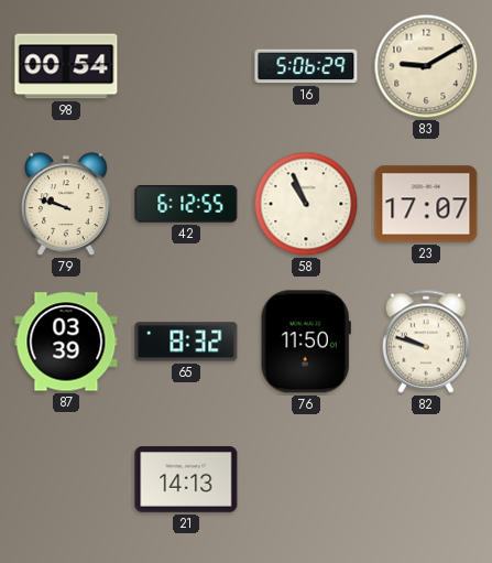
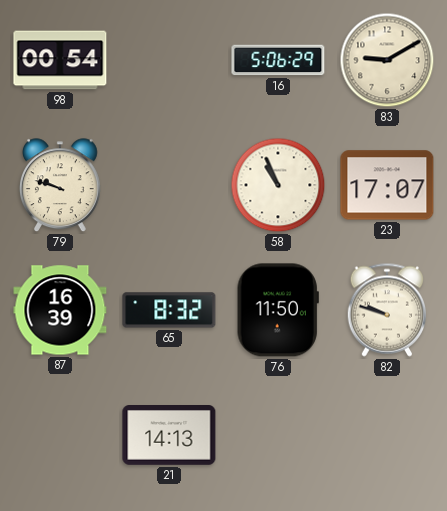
42: 6:12 -> none
87: 03:39 -> 16:39
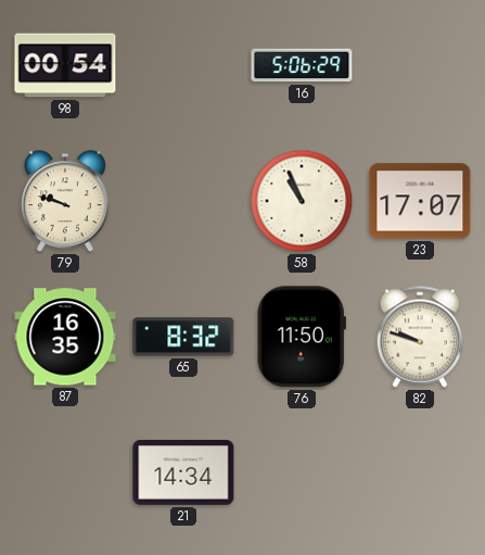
83: 9:10 -> none
87: 16:39 -> 16:35
21: 14:13 -> 14:34
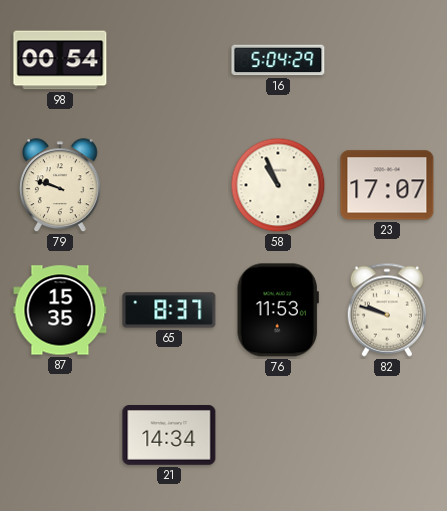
16: 5:06 -> 5:04
87: 16:35 -> 15:35
65: 8:32 -> 8:37
76: 11:50 -> 11:53
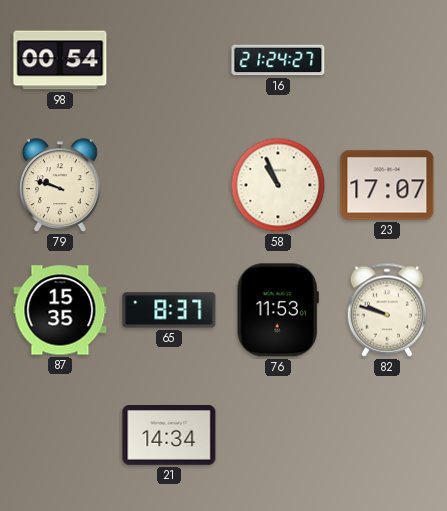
16: 5:04 -> 21:24
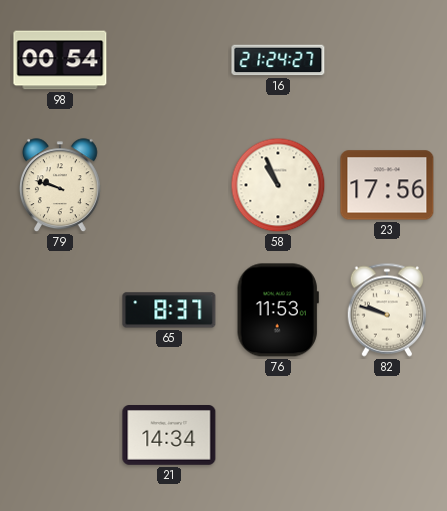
23: 17:07 -> 17:56
87: 15:35 -> none
